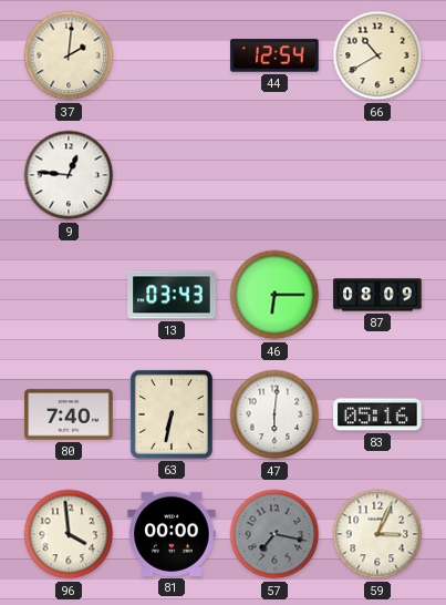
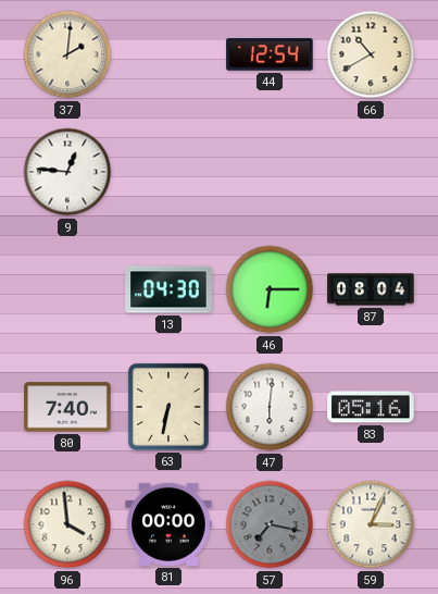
13: 03:43 -> 04:30
87: 08:09 -> 08:04
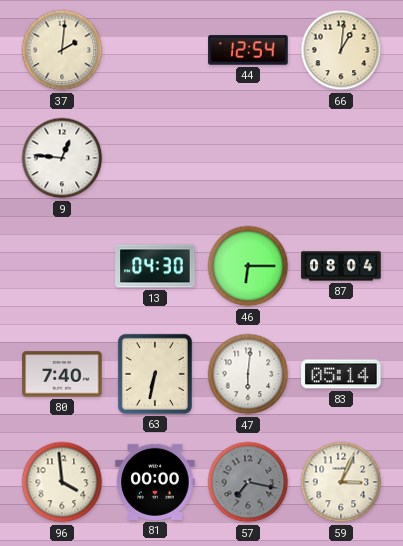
66: 10:40 -> 1:01
83: 05:16 -> 05:14
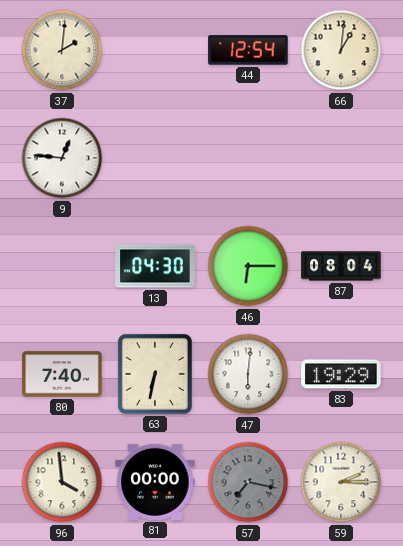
83: 05:14 -> 19:29
59: 3:04 -> 2:15
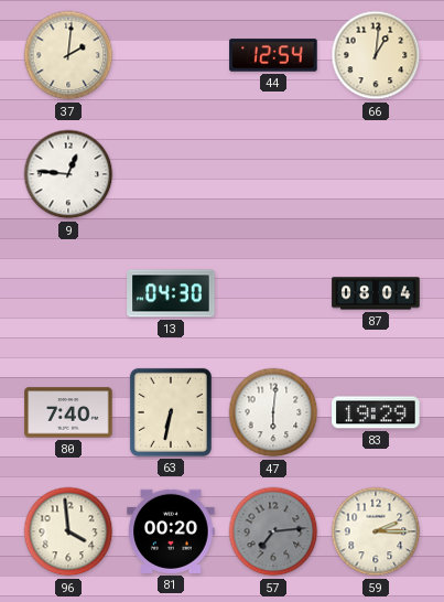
46: 6:15 -> none
81: 00:00 -> 00:20
57: 7:17 -> 7:14
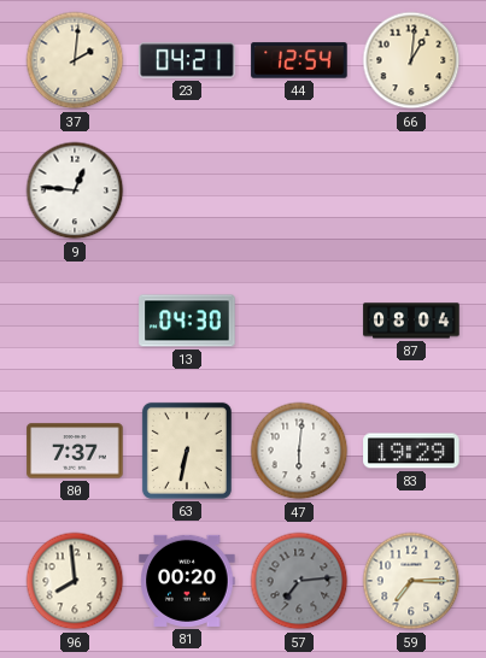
23: none -> 04:21
80: 7:40 -> 7:37
96: 3:59 -> 7:59
59: 2:15 -> 7:15
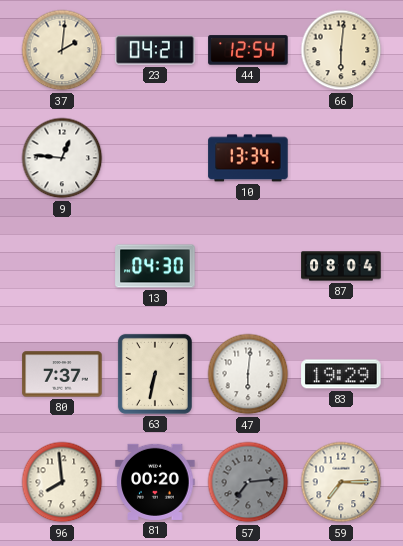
66: 1:01 -> 6:01
10: none -> 13:34
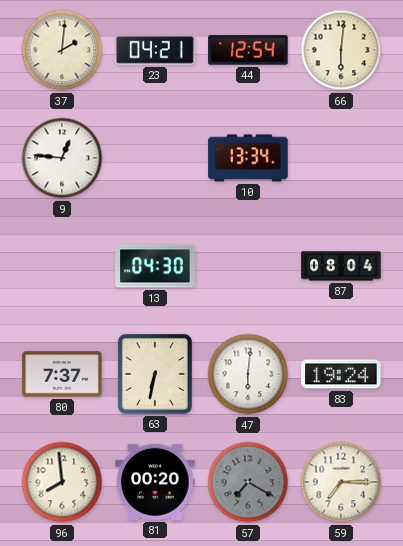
83: 19:29 -> 19:24
57: 7:14 -> 7:20
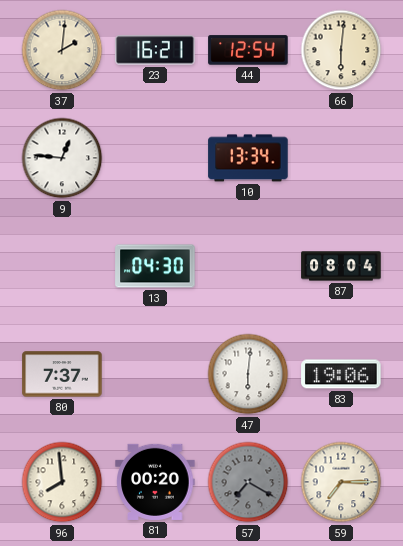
23: 04:21 -> 16:21
63: 6:32 -> none
83: 19:24 -> 19:06
